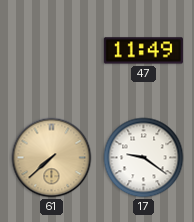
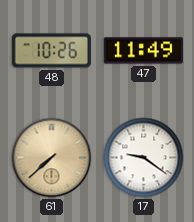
48: none -> 10:26
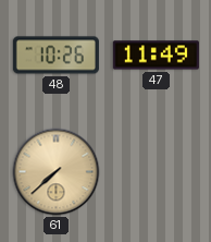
17: 9:21 -> none
